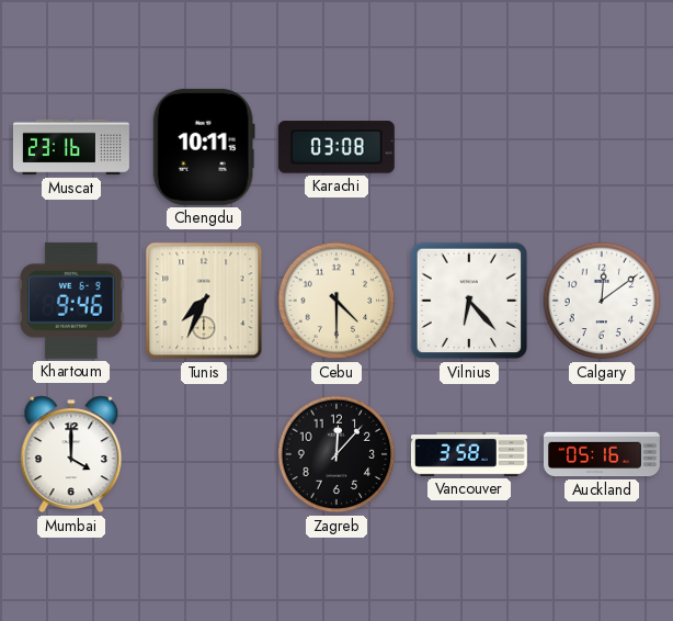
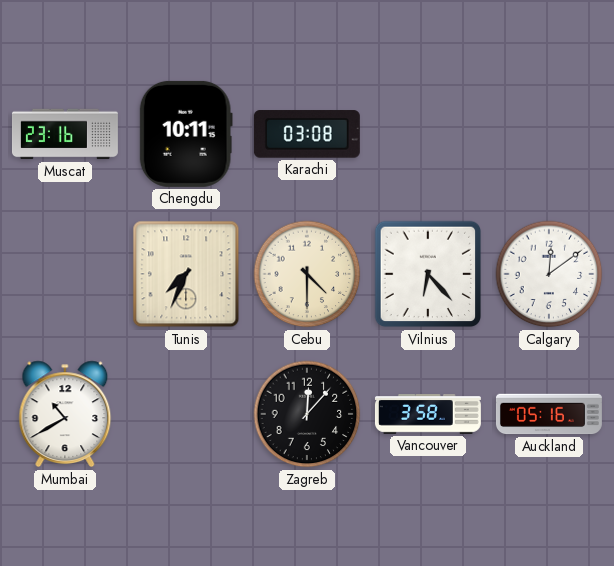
Khartoum: 9:46 -> none
Mumbai: 4:00 -> 10:40
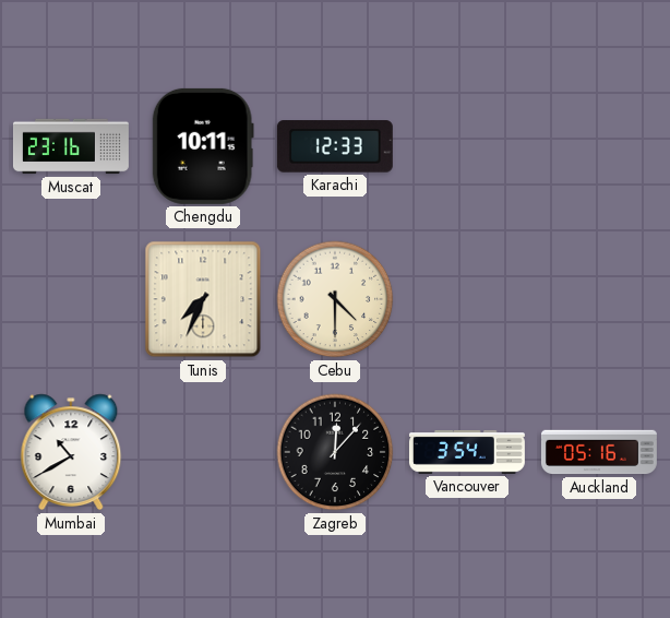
Karachi: 03:08 -> 12:33
Vilnius: 6:23 -> none
Calgary: 12:09 -> none
Vancouver: 3:58 -> 3:54
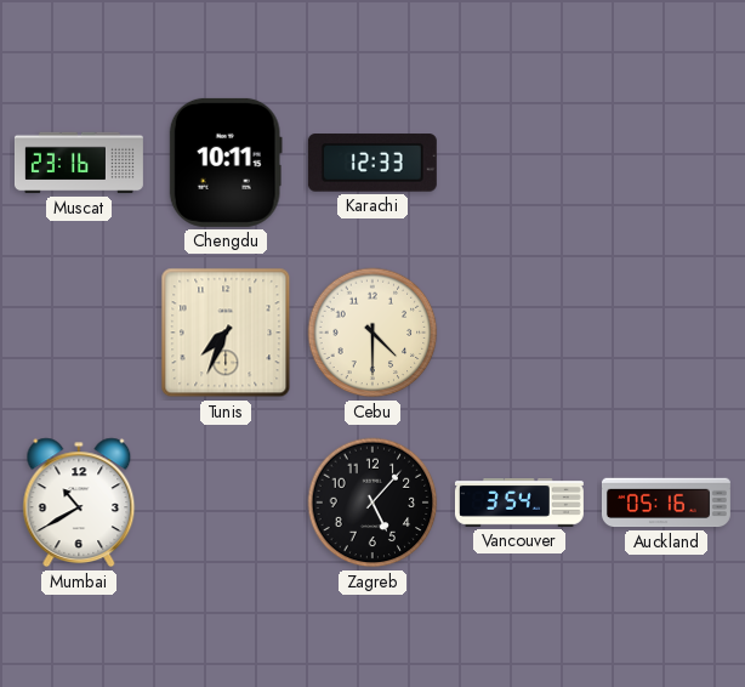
Zagreb: 12:07 -> 5:07
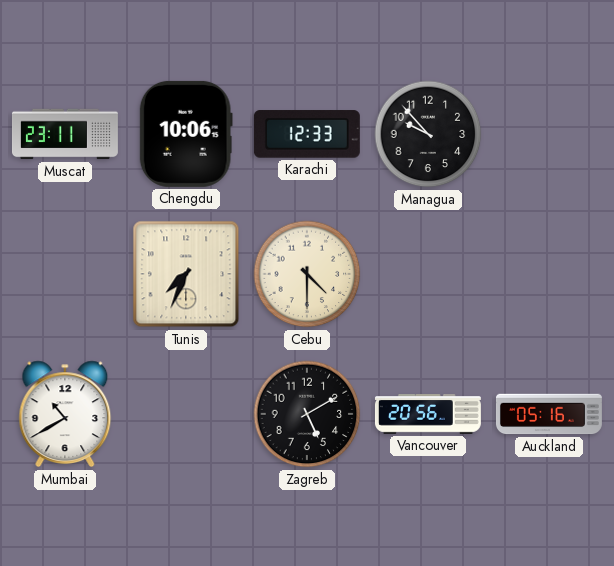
Muscat: 23:16 -> 23:11
Chengdu: 10:11 -> 10:06
Managua: none -> 9:53
Zagreb: 5:07 -> 5:10
Vancouver: 3:54 -> 20:56
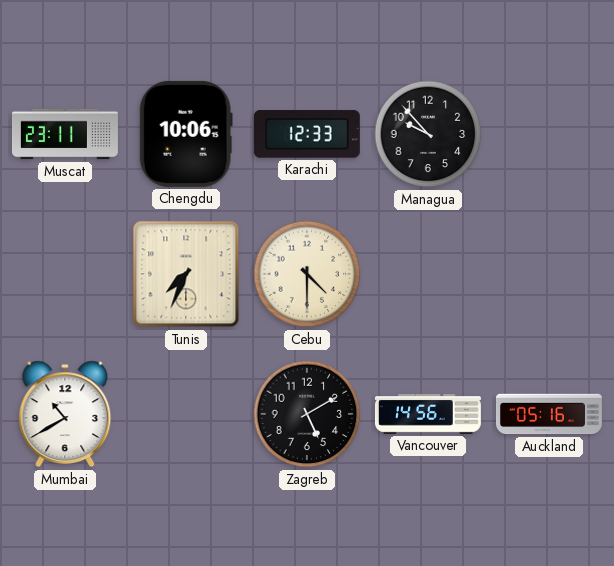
Vancouver: 20:56 -> 14:56
